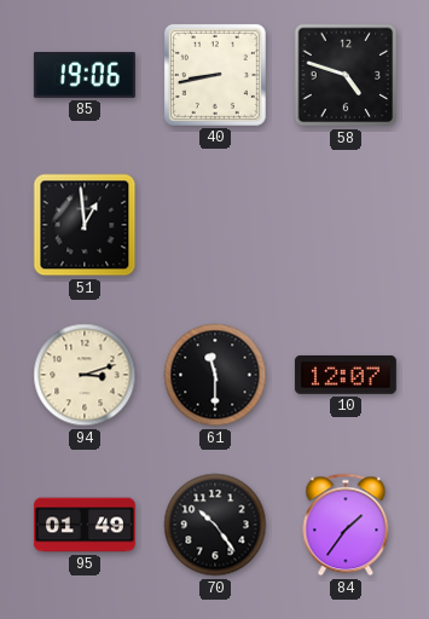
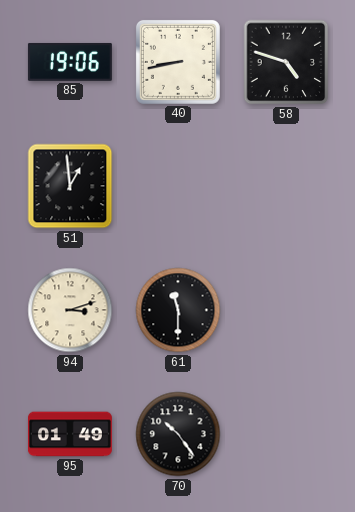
10: 12:07 -> none
84: 1:36 -> none
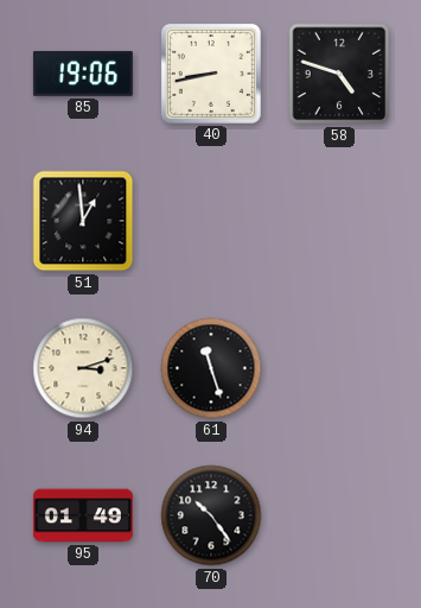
61: 11:30 -> 11:27
